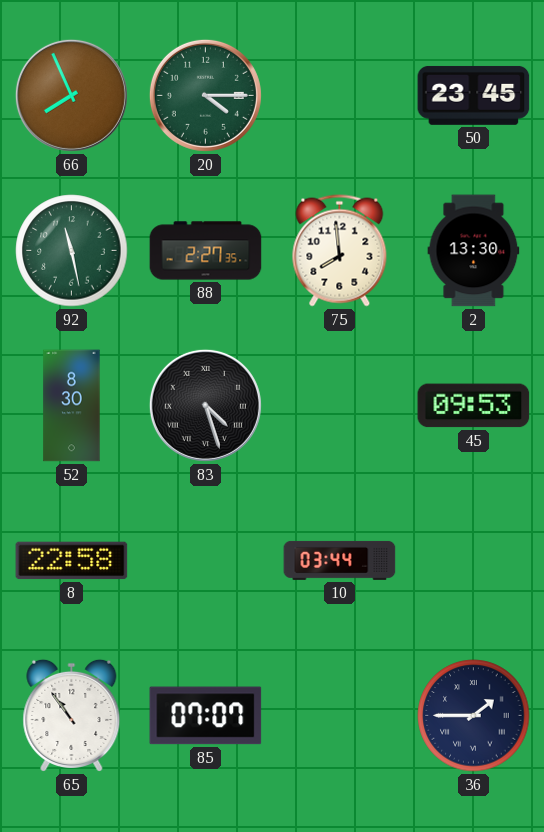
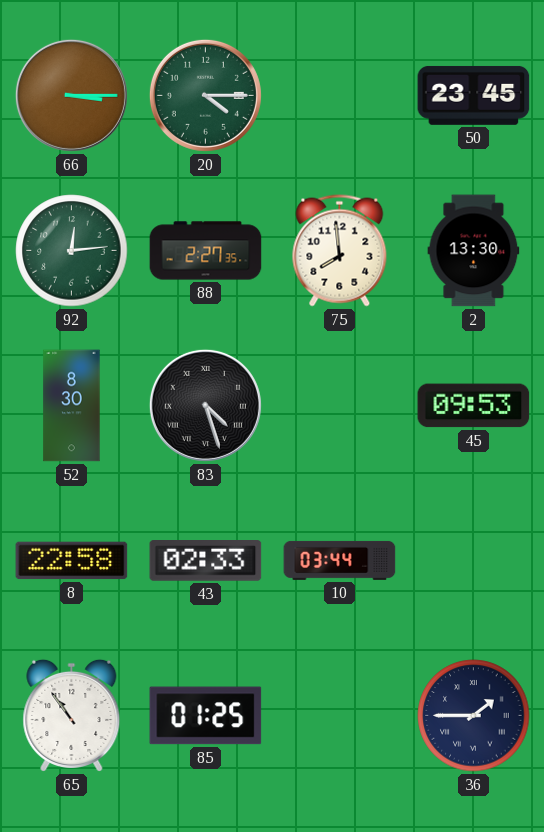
66: 7:56 -> 3:15
92: 11:28 -> 12:14
43: none -> 02:33
85: 07:07 -> 01:25
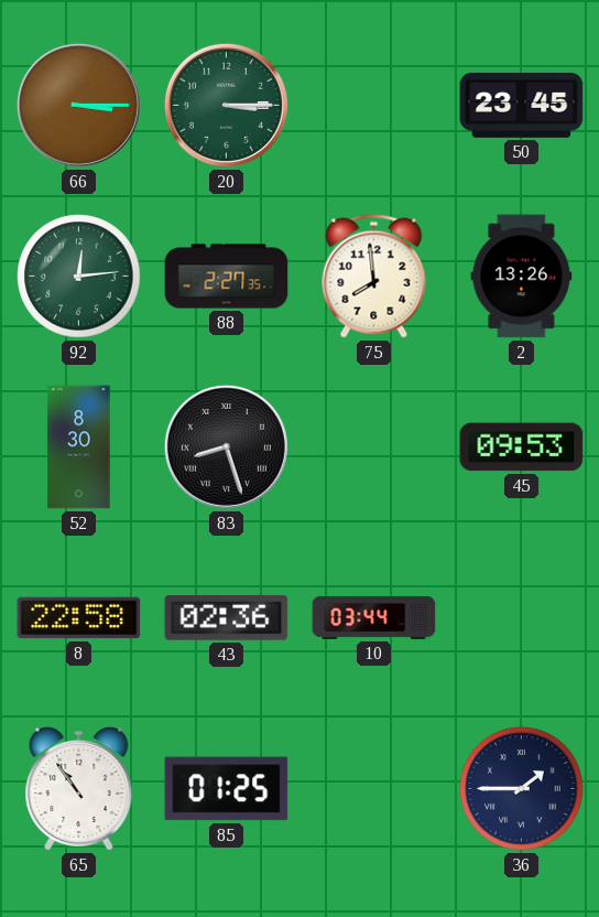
20: 4:15 -> 3:15
2: 13:30 -> 13:26
83: 4:27 -> 8:27
43: 02:33 -> 02:36
